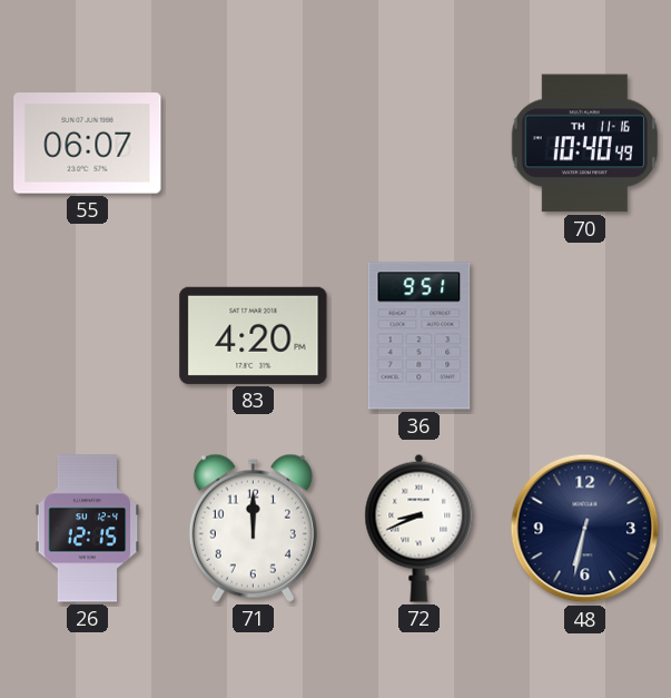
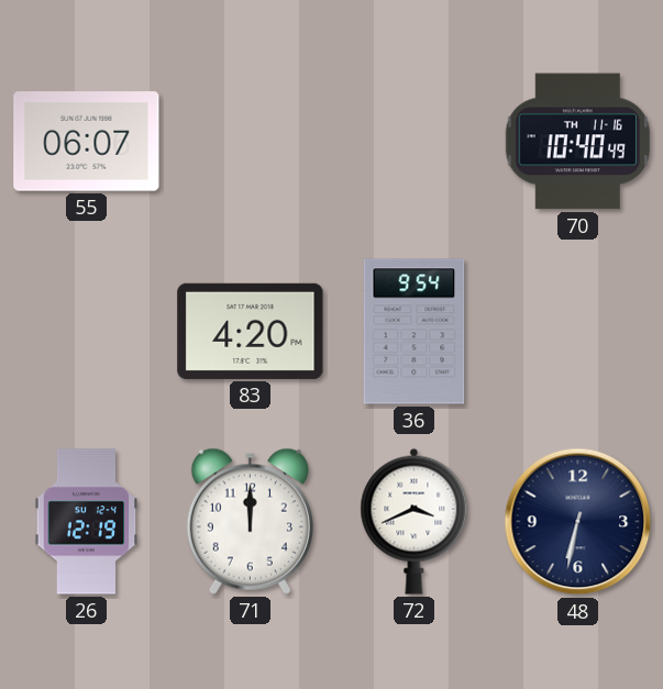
36: 9:51 -> 9:54
26: 12:15 -> 12:19
72: 8:41 -> 3:41
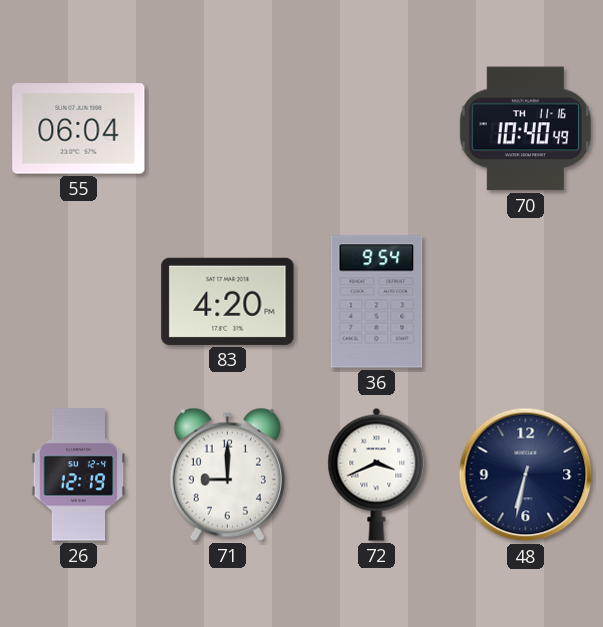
55: 06:07 -> 06:04
71: 12:00 -> 9:00
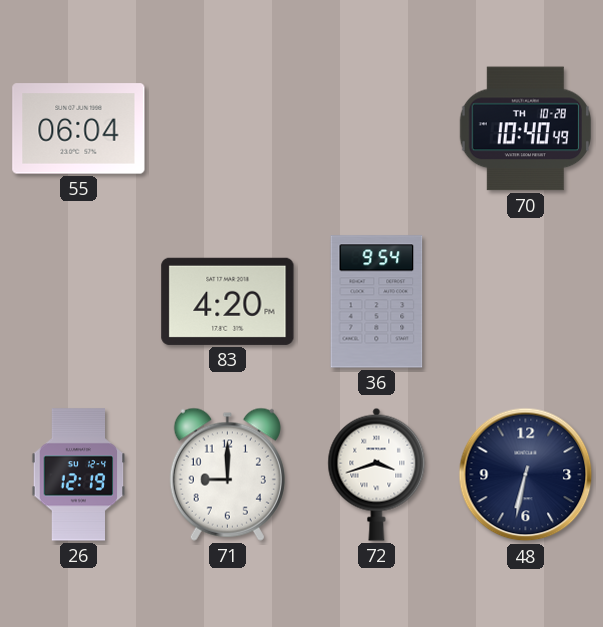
70 date: TH 11-16 -> TH 10-28
72: 3:41 -> 3:42
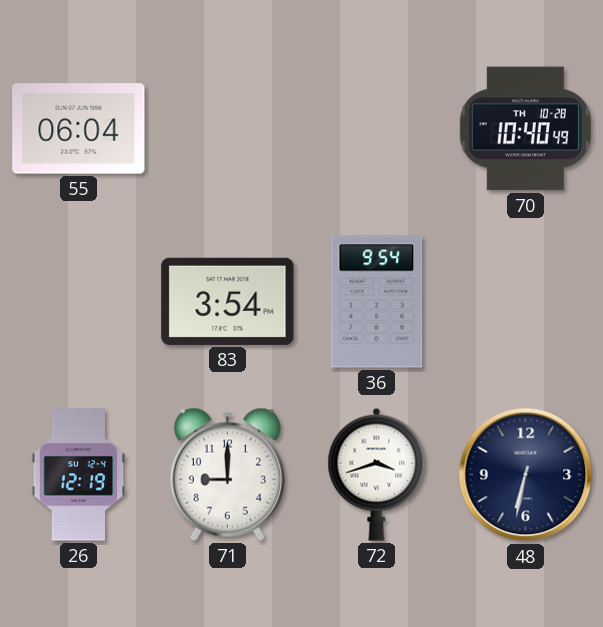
83: 4:20 -> 3:54
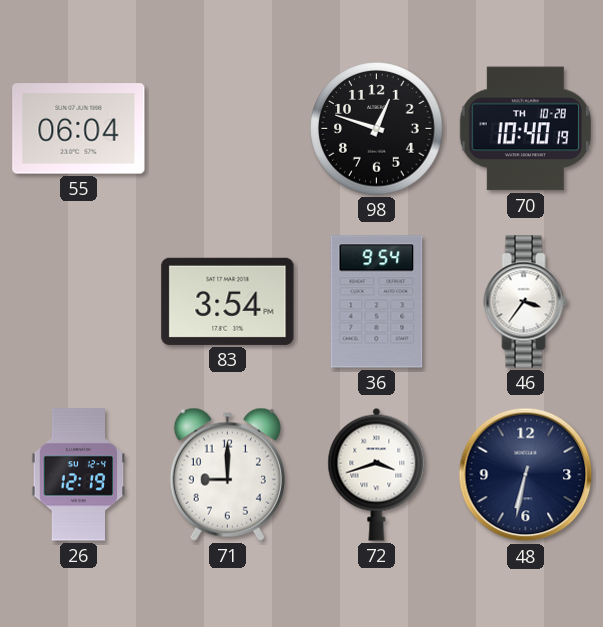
98: none -> 12:48
70: 10:40:49 -> 10:40:19
46: none -> 3:36
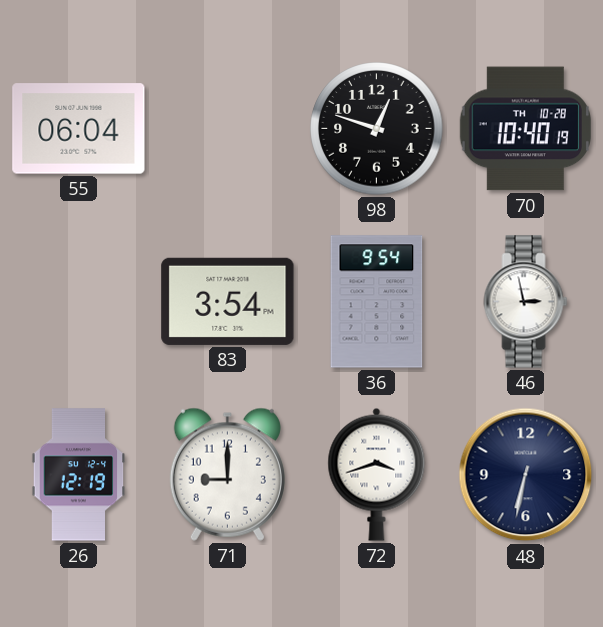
46: 3:36 -> 2:58
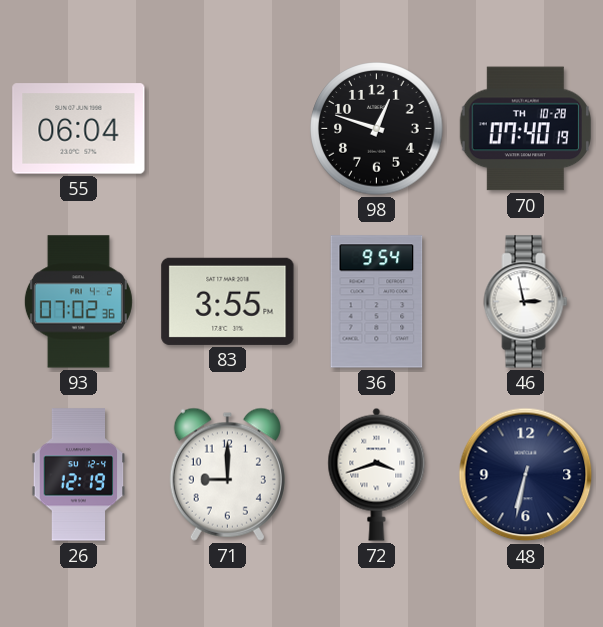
70: 10:40 -> 07:40
93: none -> 07:02
83: 3:54 -> 3:55
